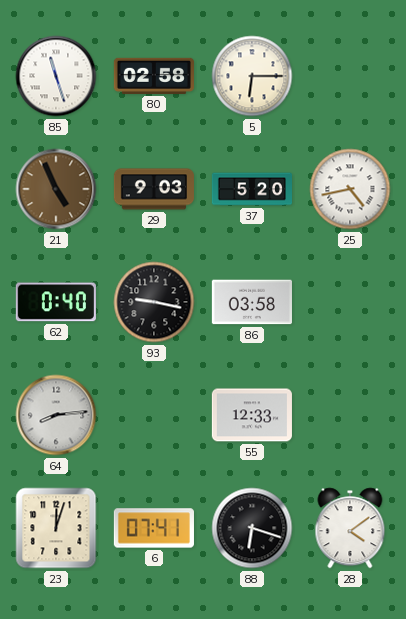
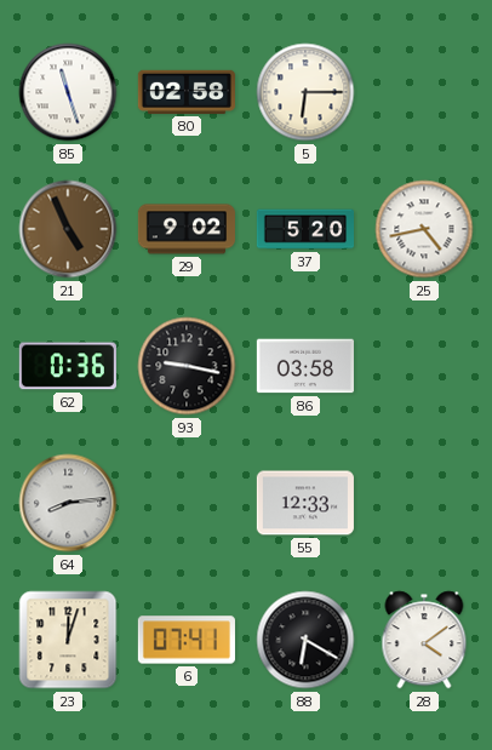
29: 9:03 -> 9:02
62: 0:40 -> 0:36
88: 6:18 -> 6:20
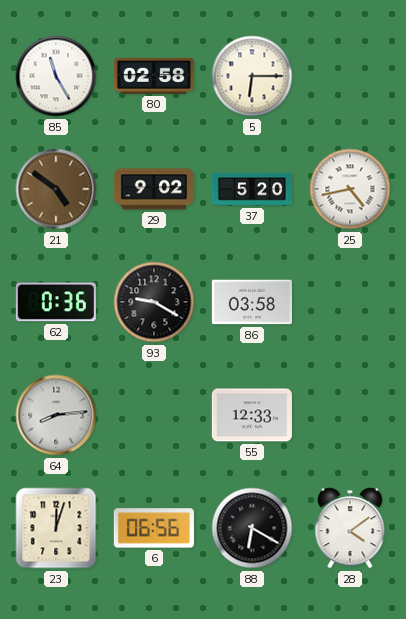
85: 11:27 -> 11:25
21: 4:56 -> 4:51
93: 9:17 -> 9:20
6: 07:41 -> 06:56
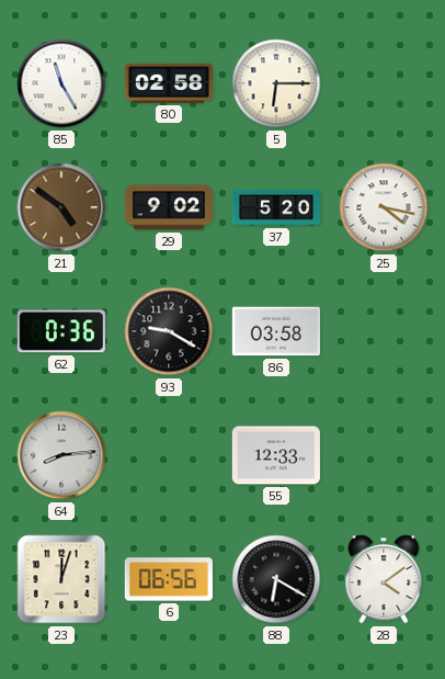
25: 4:43 -> 4:17
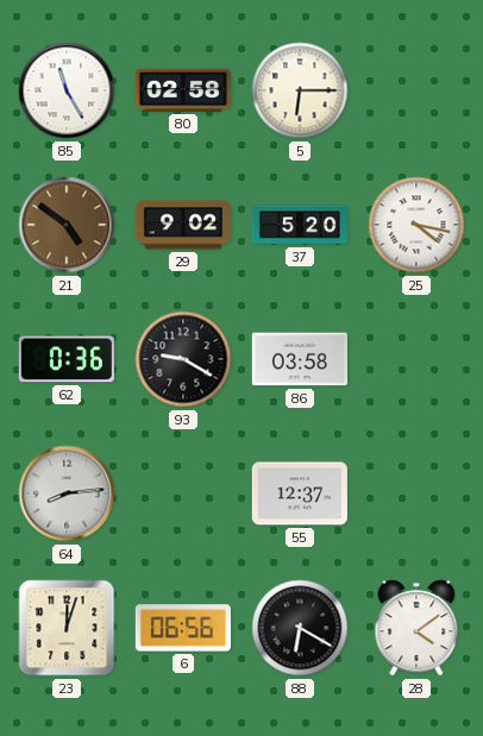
55: 12:33 -> 12:37
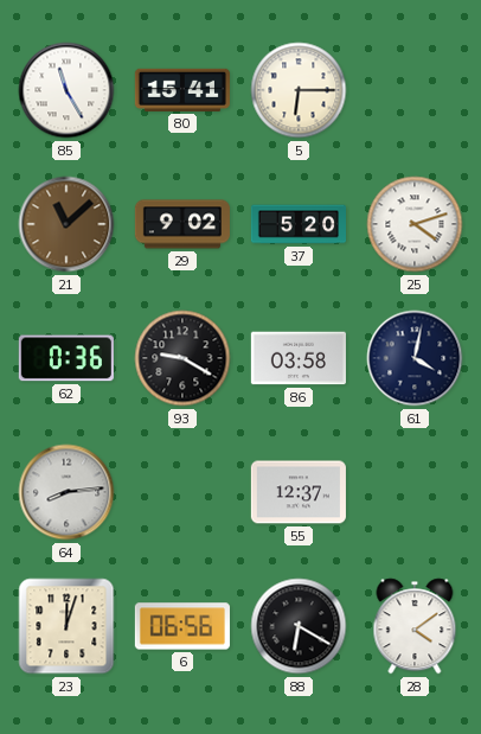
80: 02:58 -> 15:41
21: 4:51 -> 11:08
25: 4:17 -> 4:12
61: none -> 4:02
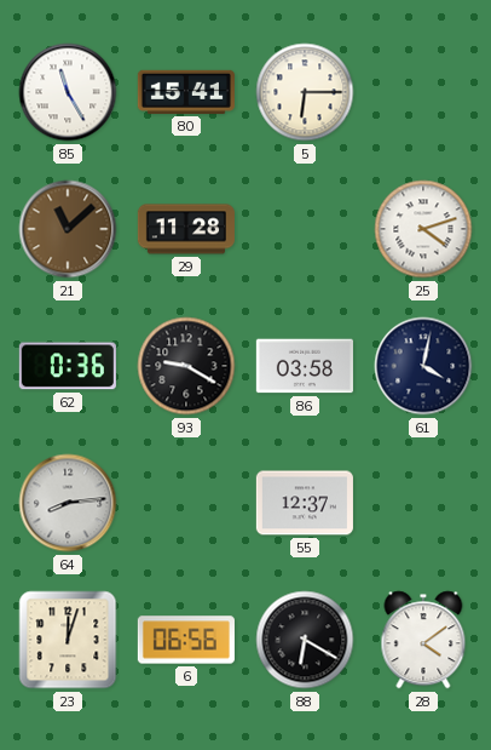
29: 9:02 -> 11:28
37: 5:20 -> none
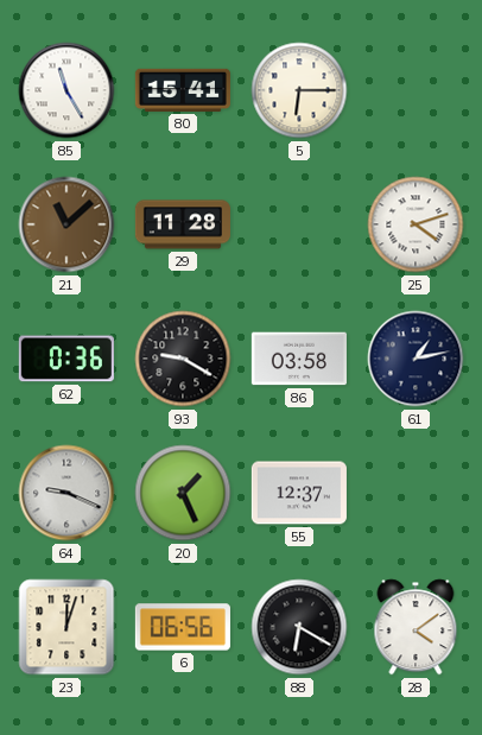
61: 4:02 -> 1:13
64: 8:14 -> 9:19
20: none -> 1:26
